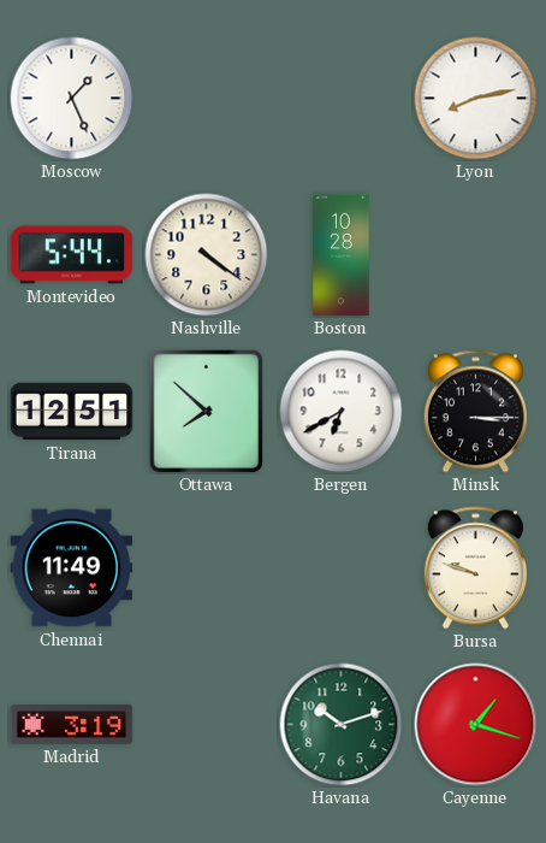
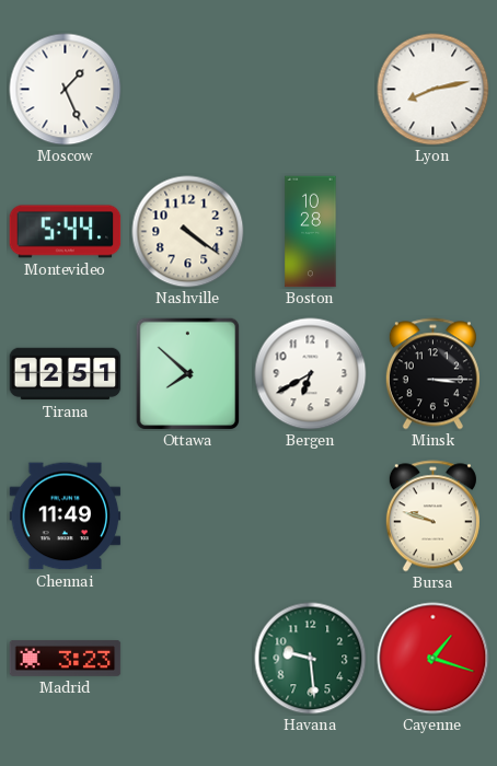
Madrid: 3:19 -> 3:23
Havana: 10:12 -> 9:29
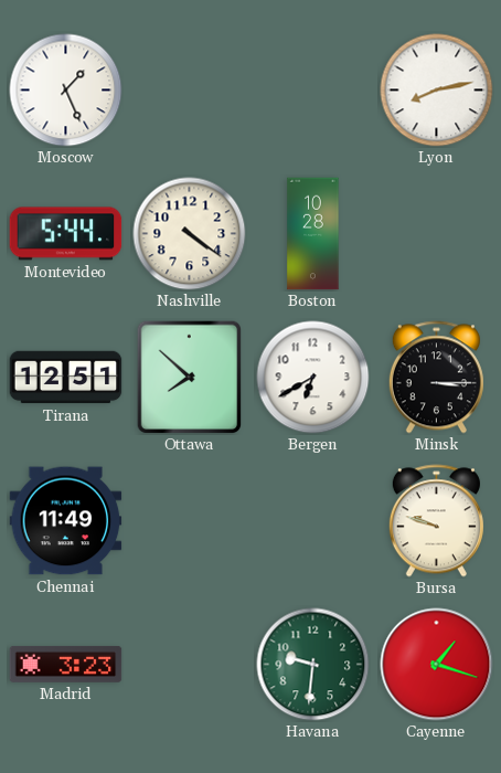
Havana: 9:29 -> 9:31
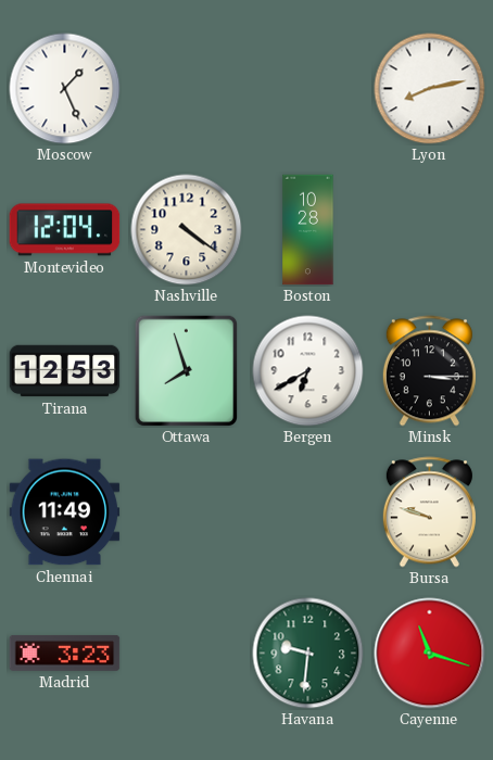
Montevideo: 5:44 -> 12:04
Tirana: 12:51 -> 12:53
Ottawa: 7:52 -> 7:57
Cayenne: 1:18 -> 11:18
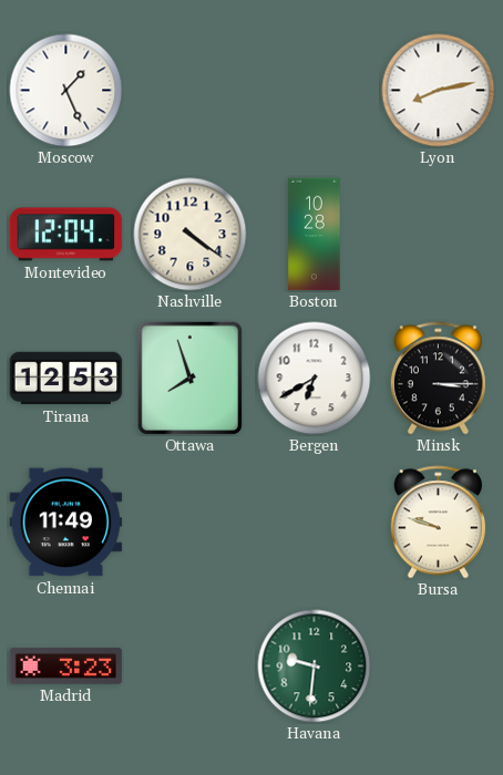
Cayenne: 11:18 -> none
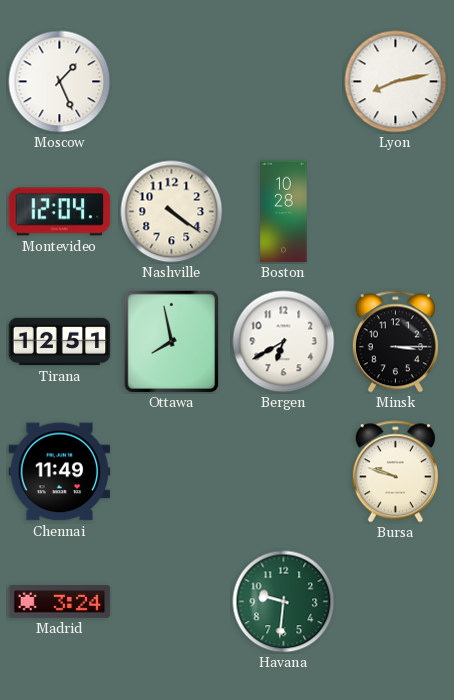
Tirana: 12:53 -> 12:51
Ottawa: 7:57 -> 7:58
Madrid: 3:23 -> 3:24
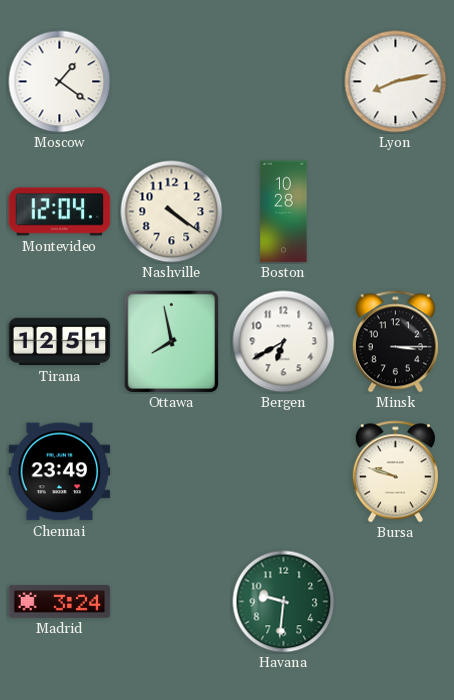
Moscow: 1:26 -> 1:21
Chennai: 11:49 -> 23:49
